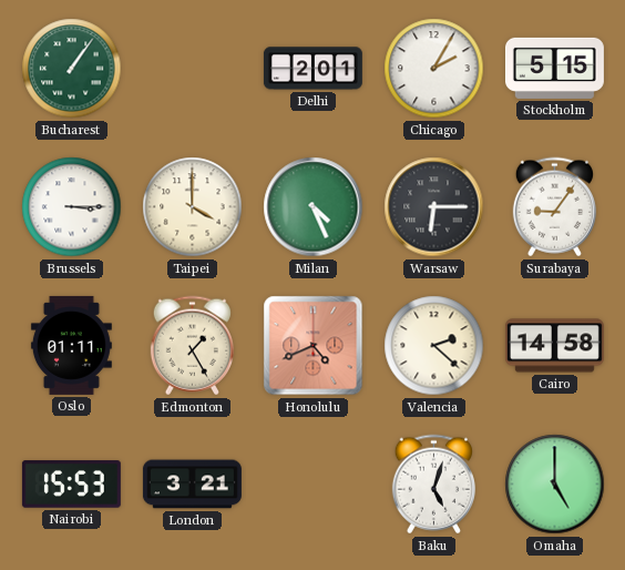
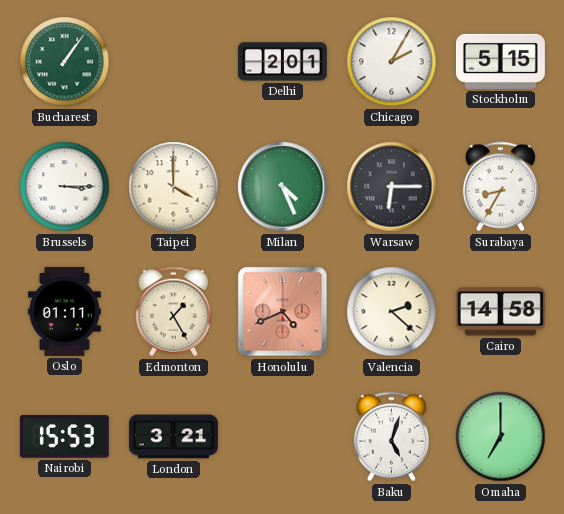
Surabaya: 9:06 -> 8:35
Omaha: 5:00 -> 7:00
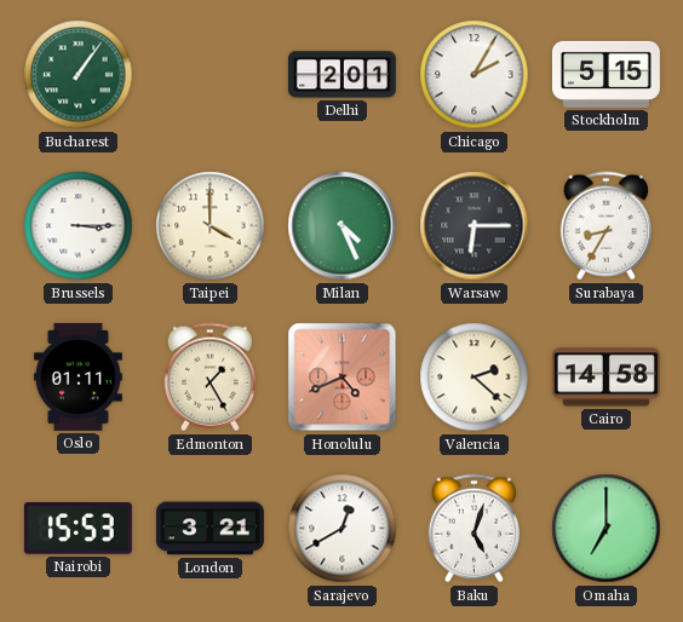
Sarajevo: none -> 12:40
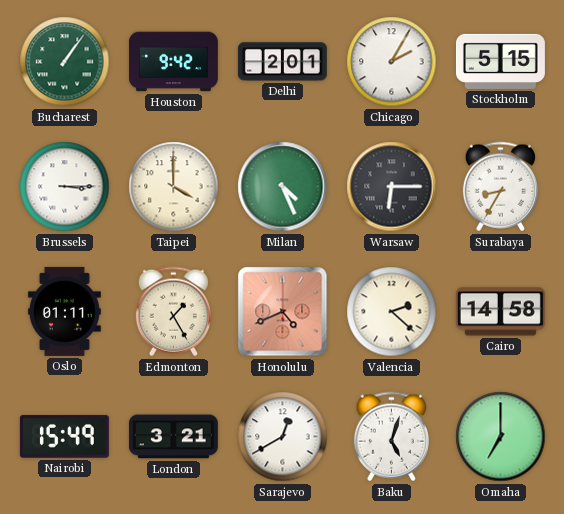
Houston: none -> 9:42
Nairobi: 15:53 -> 15:49
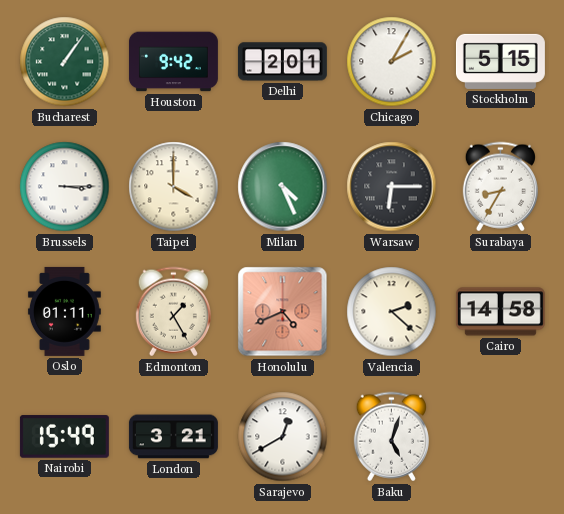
Omaha: 7:00 -> none
